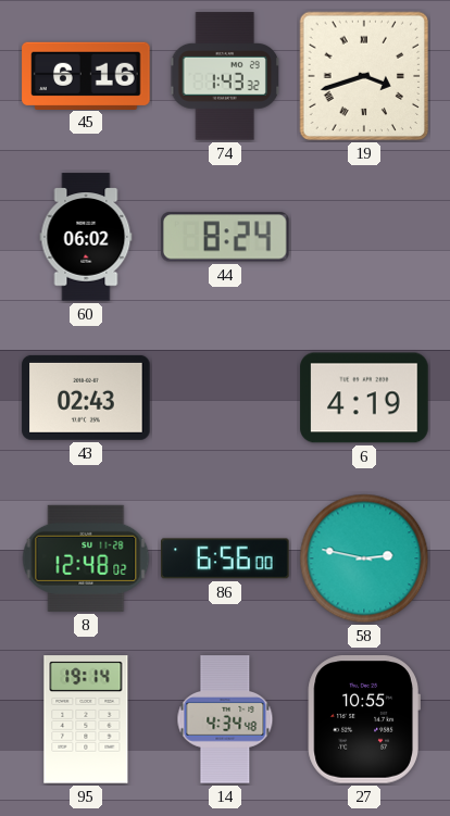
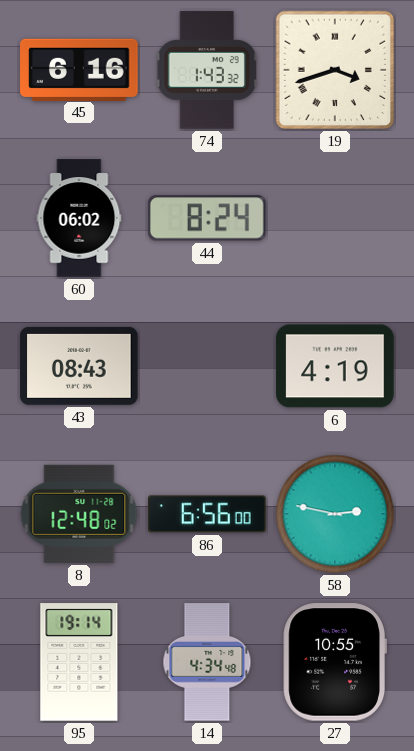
43: 02:43 -> 08:43
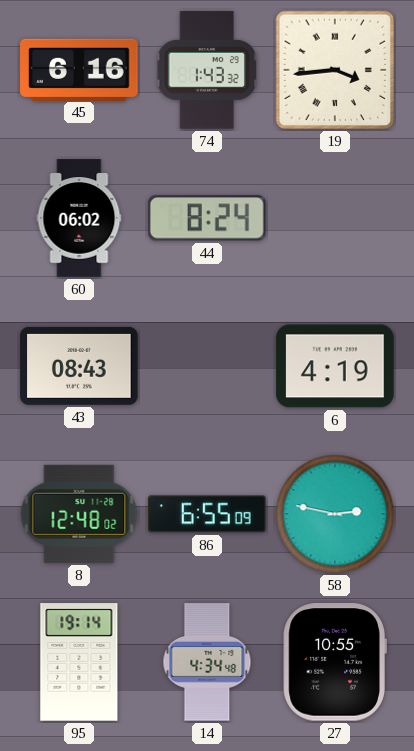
19: 3:42 -> 3:44
86: 6:56 -> 6:55
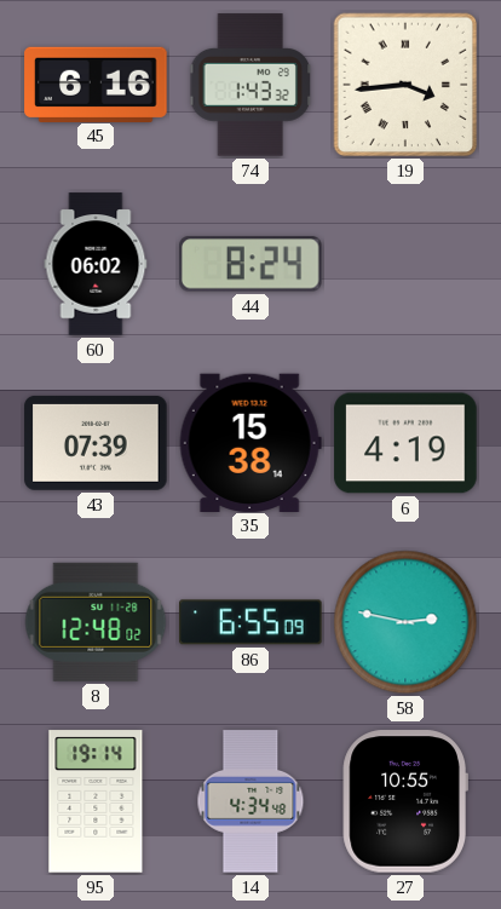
43: 08:43 -> 07:39
35: none -> 15:38
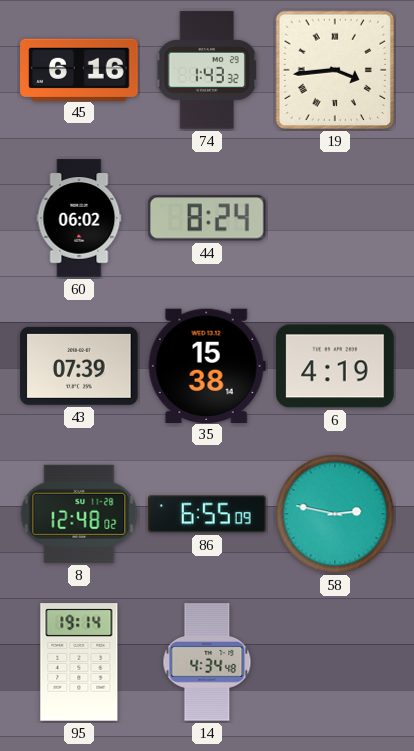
27: 10:55 -> none
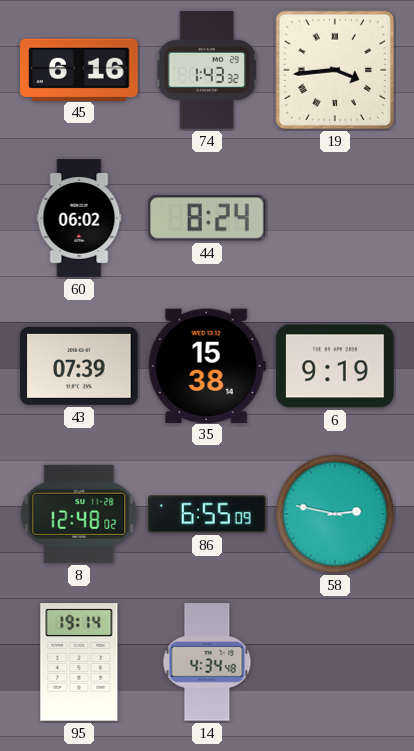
6: 4:19 -> 9:19
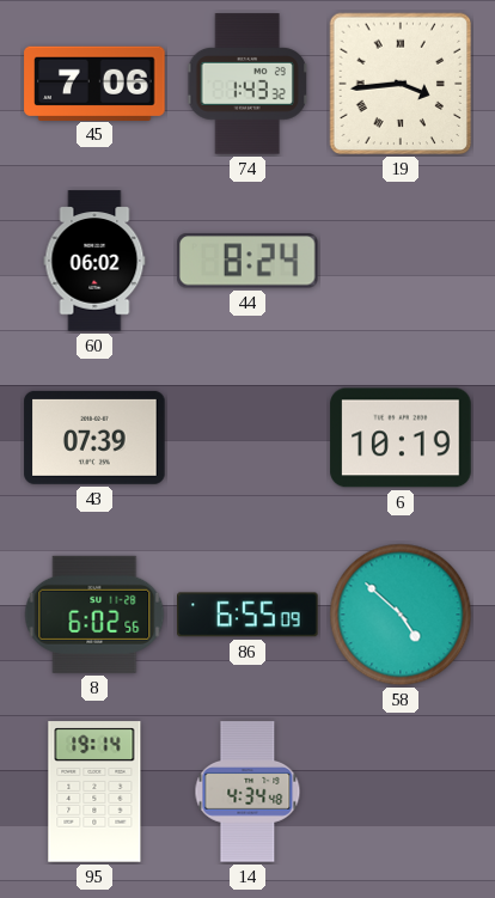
45: 6:16 -> 7:06
35: 15:38 -> none
6: 9:19 -> 10:19
8: 12:48 -> 6:02
58: 2:47 -> 4:52
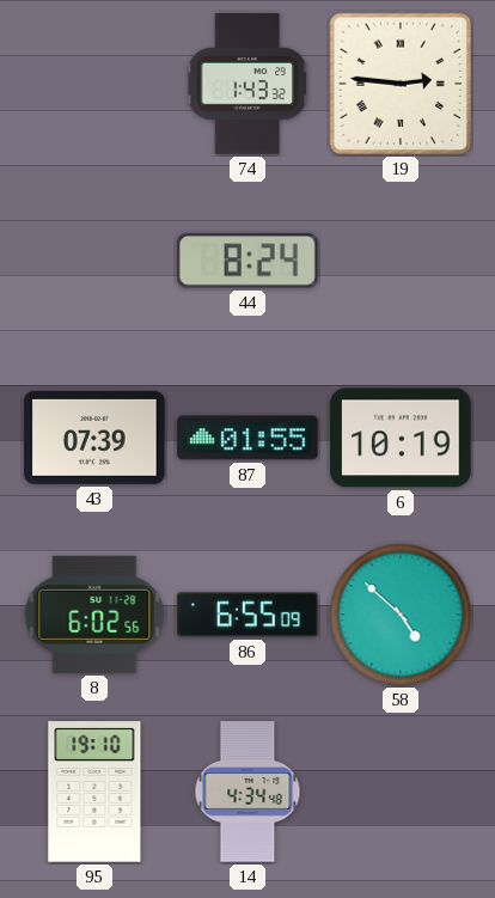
45: 7:06 -> none
19: 3:44 -> 2:46
60: 06:02 -> none
87: none -> 01:55
95: 19:14 -> 19:10
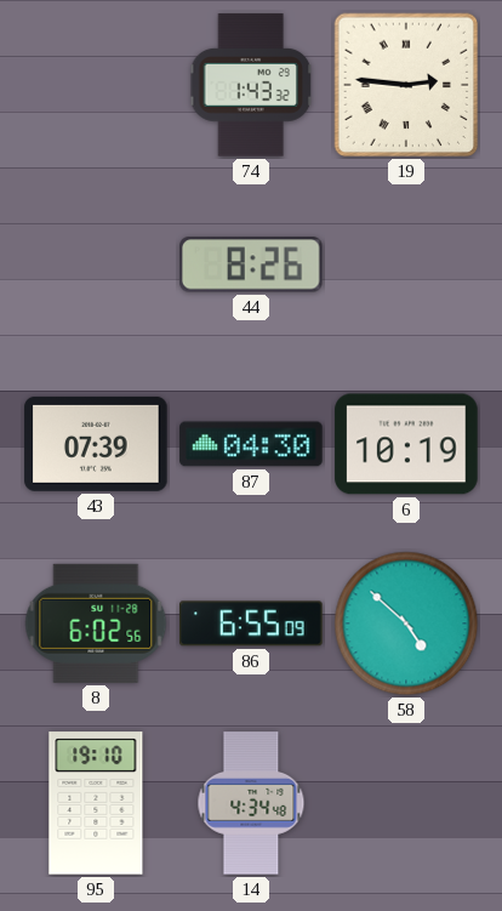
44: 8:24 -> 8:26
87: 01:55 -> 04:30
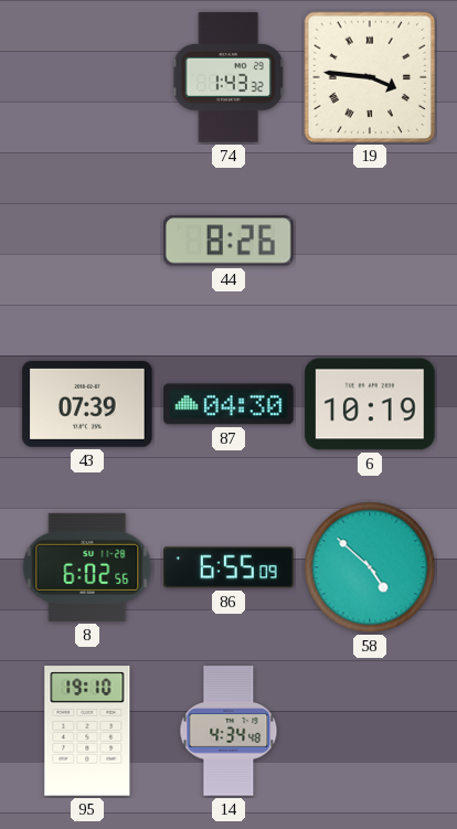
19: 2:46 -> 3:46
